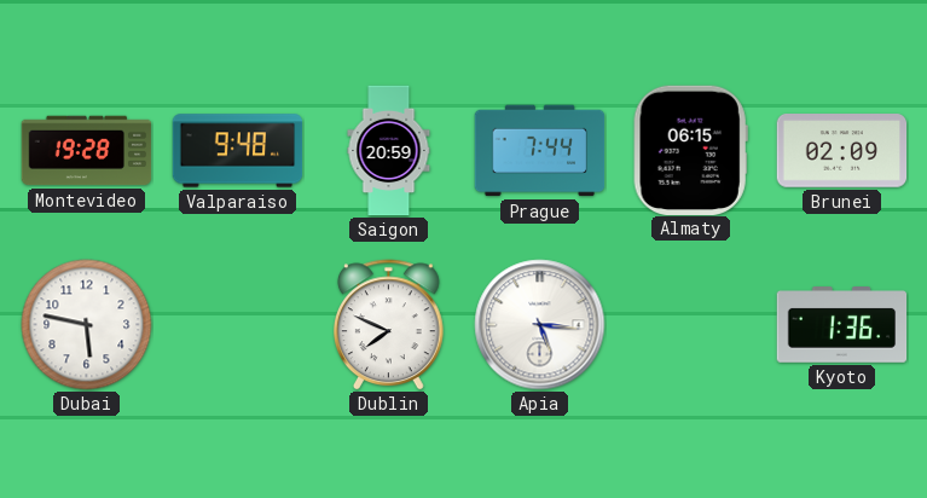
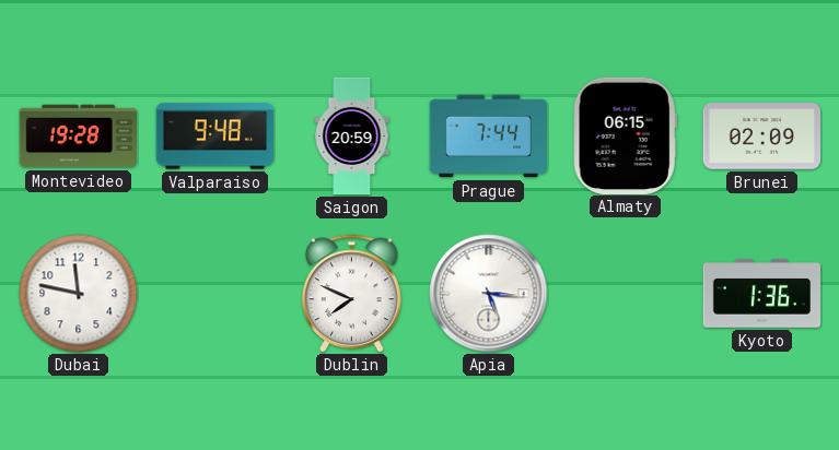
Dubai: 5:47 -> 11:47
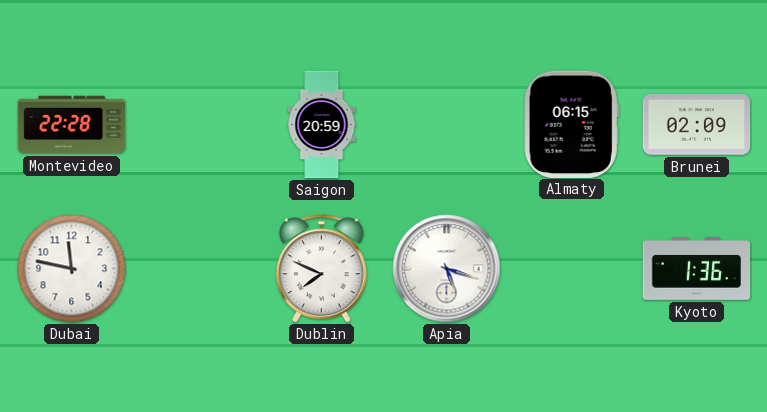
Montevideo: 19:28 -> 22:28
Valparaiso: 9:48 -> none
Prague: 7:44 -> none
Apia: 5:16 -> 5:18
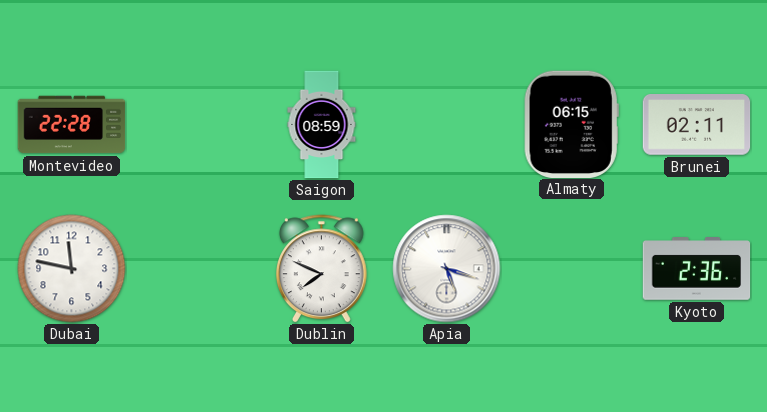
Saigon: 20:59 -> 08:59
Brunei: 02:09 -> 02:11
Kyoto: 1:36 -> 2:36
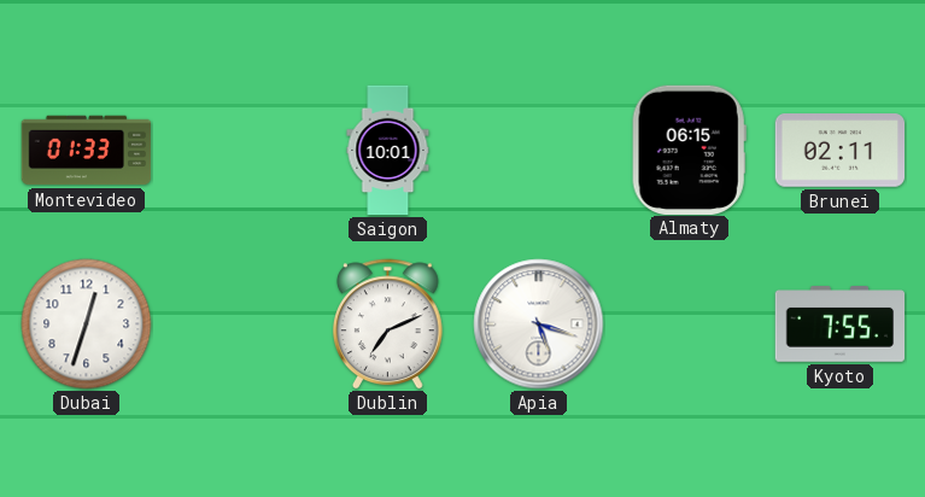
Montevideo: 22:28 -> 01:33
Saigon: 08:59 -> 10:01
Dubai: 11:47 -> 12:33
Dublin: 7:49 -> 7:11
Kyoto: 2:36 -> 7:55
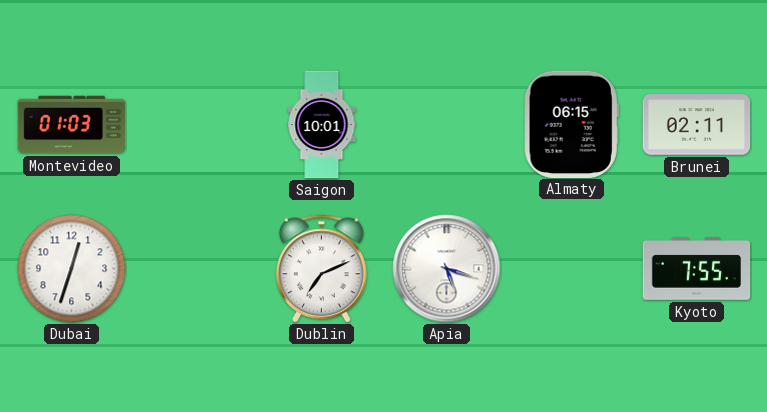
Montevideo: 01:33 -> 01:03
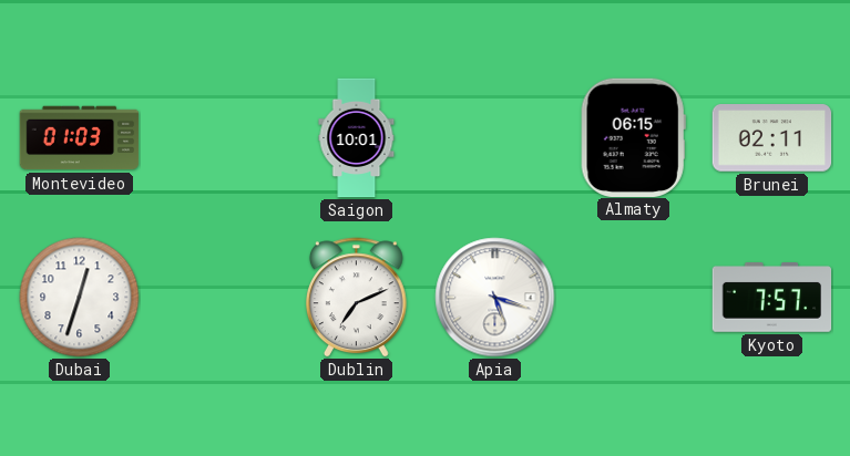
Kyoto: 7:55 -> 7:57
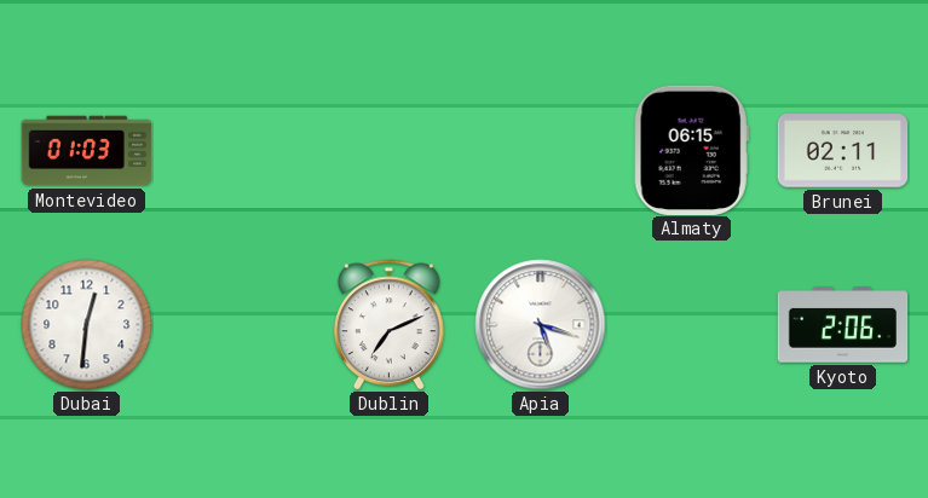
Saigon: 10:01 -> none
Dubai: 12:33 -> 12:31
Kyoto: 7:57 -> 2:06
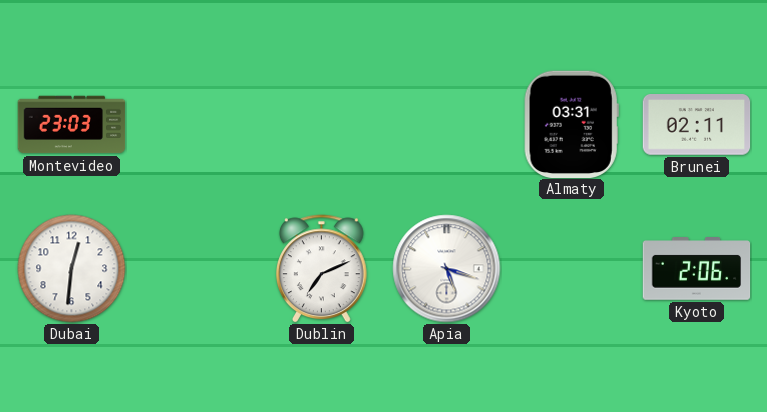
Montevideo: 01:03 -> 23:03
Almaty: 06:15 -> 03:31
